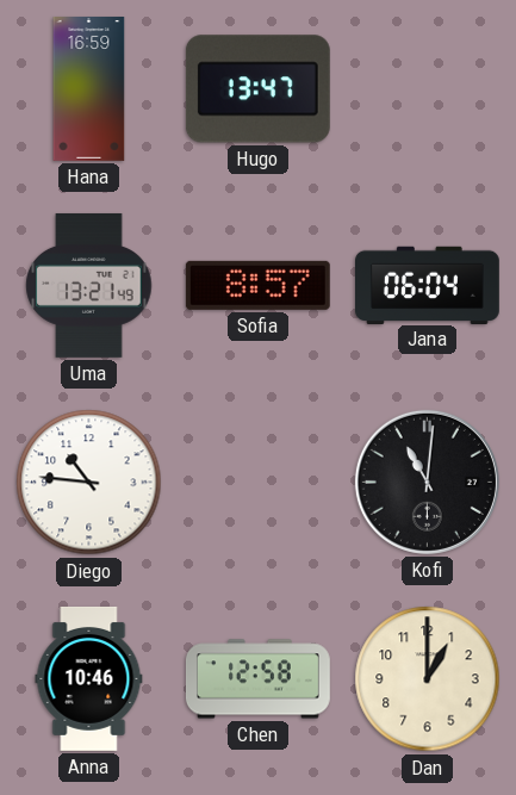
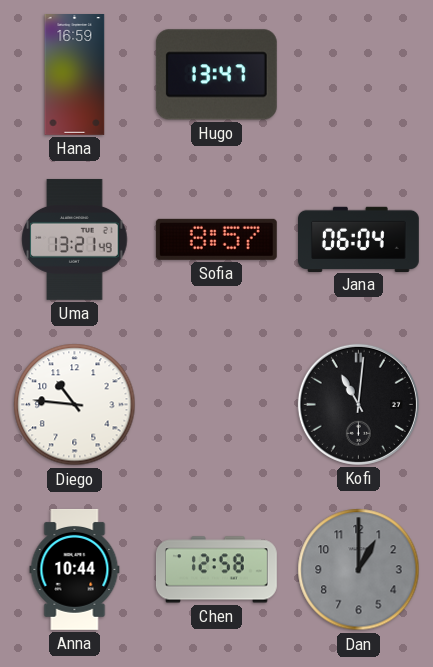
Anna: 10:46 -> 10:44
Dan dial: cream -> grey
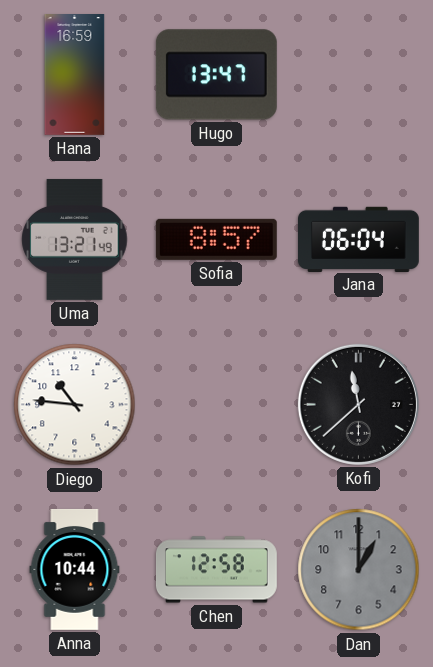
Kofi: 11:01 -> 11:38
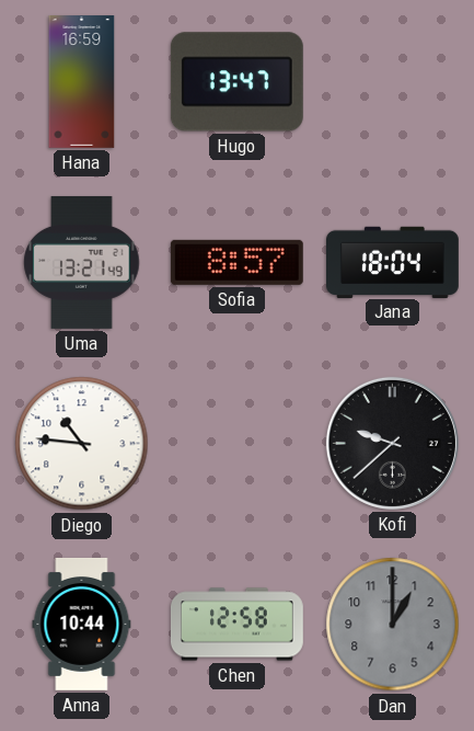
Jana: 06:04 -> 18:04
Kofi: 11:38 -> 9:38
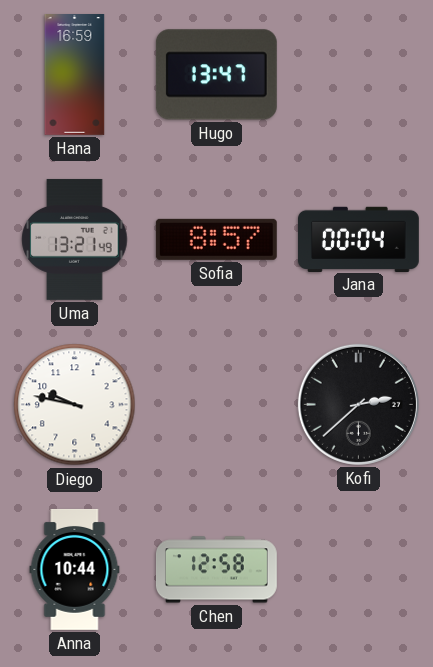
Jana: 18:04 -> 00:04
Diego: 10:46 -> 9:47
Kofi: 9:38 -> 2:38
Dan: 1:00 -> none
